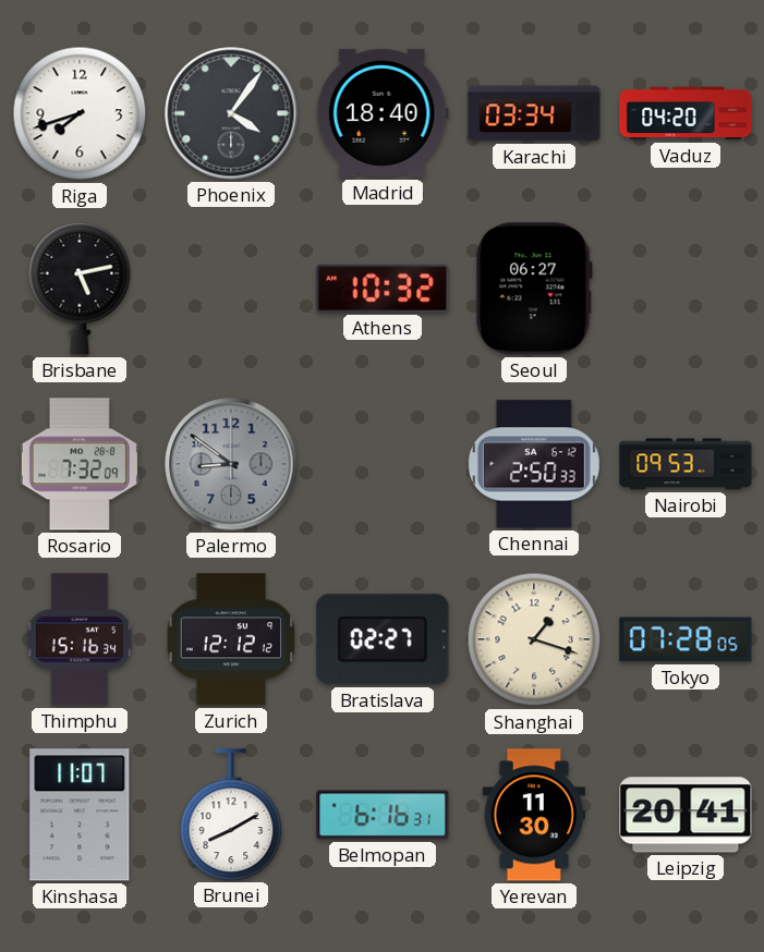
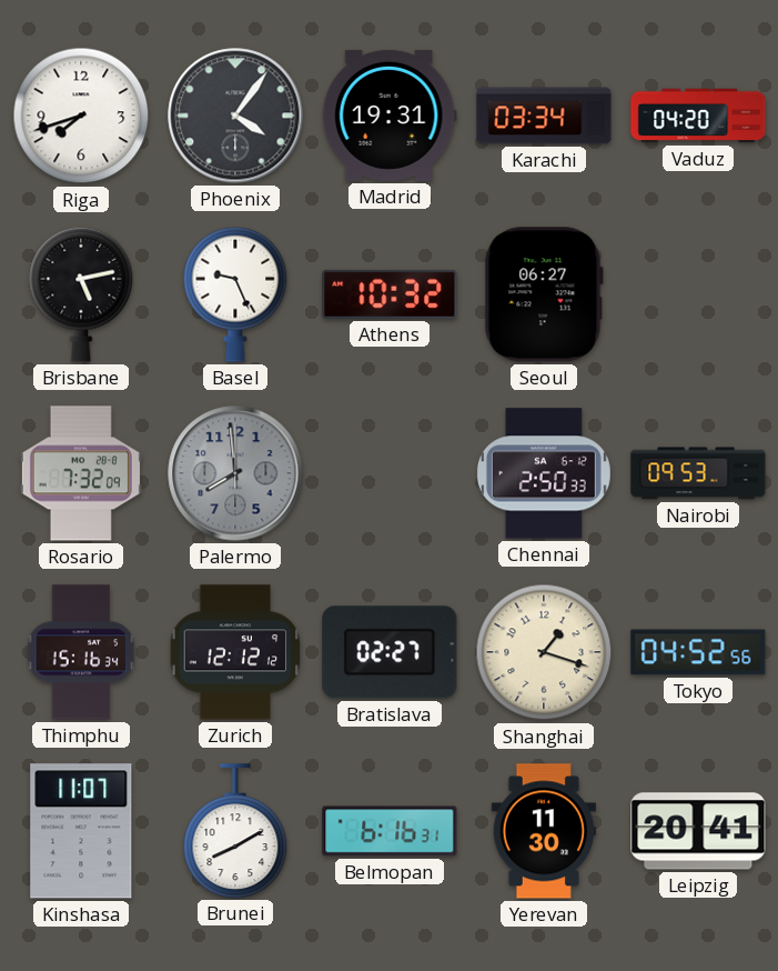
Madrid: 18:40 -> 19:31
Basel: none -> 9:26
Palermo: 8:51 -> 7:59
Tokyo: 07:28 -> 04:52
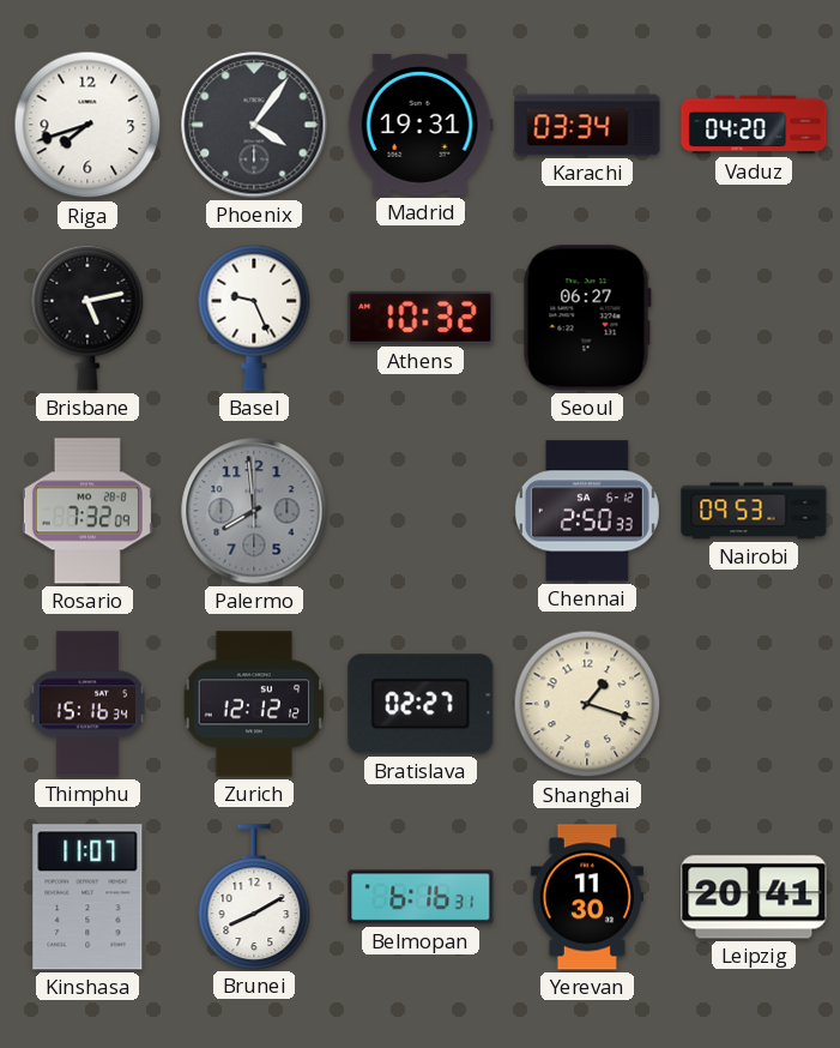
Tokyo: 04:52 -> none
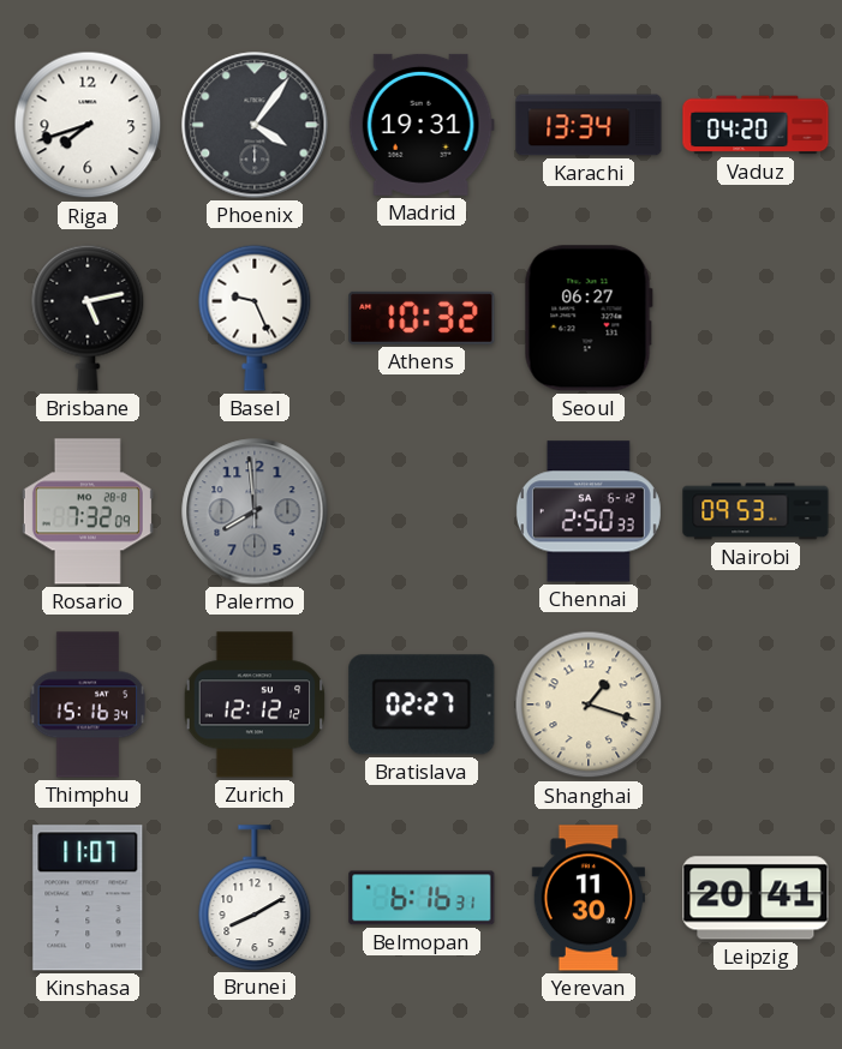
Karachi: 03:34 -> 13:34
